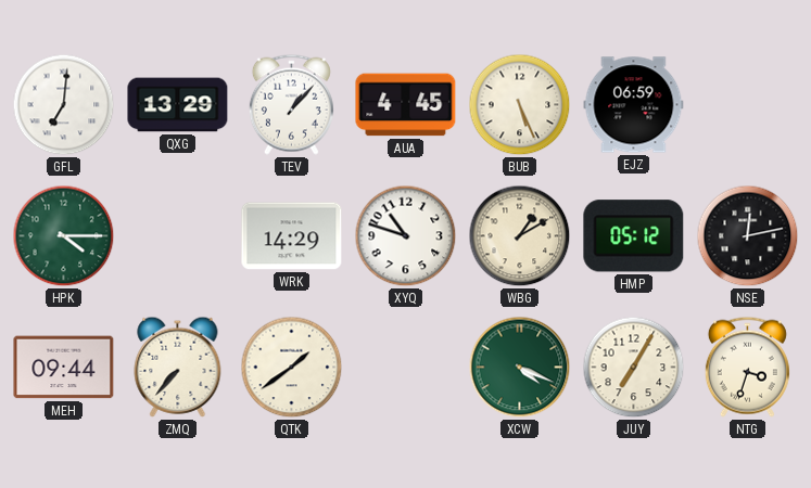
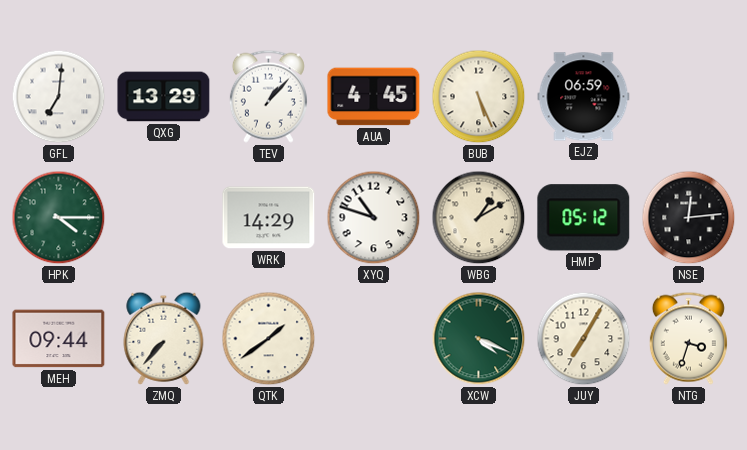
NSE: 12:13 -> 12:14
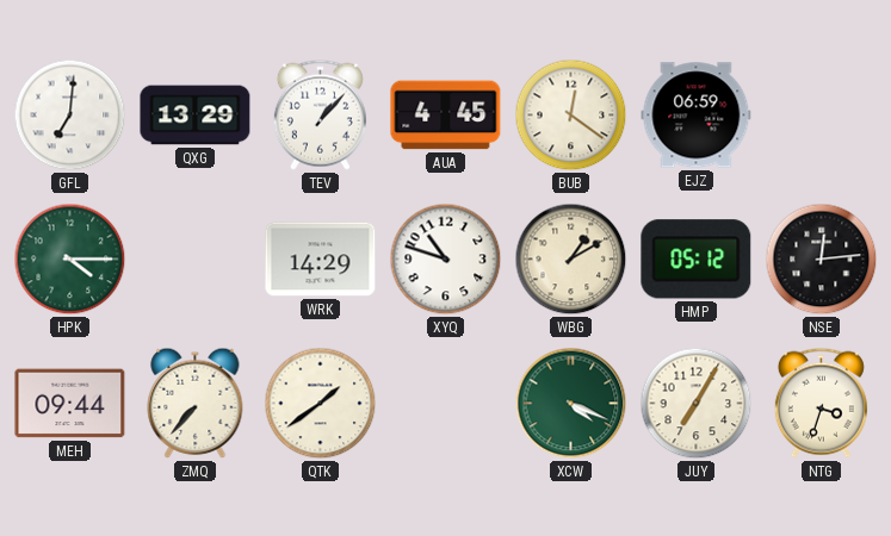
BUB: 5:26 -> 12:21
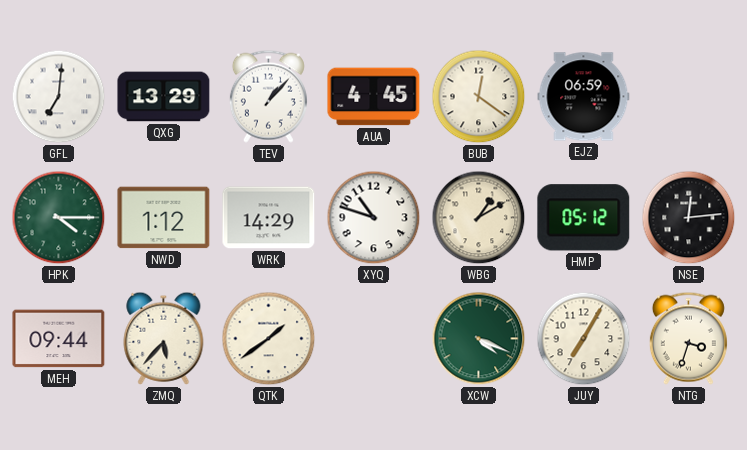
NWD: none -> 1:12
ZMQ: 7:37 -> 5:37
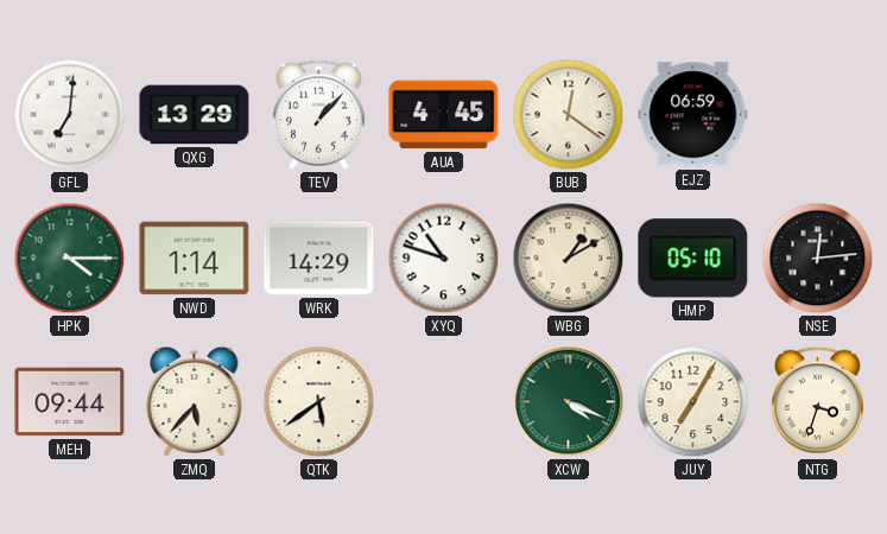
NWD: 1:12 -> 1:14
HMP: 05:12 -> 05:10
QTK: 1:39 -> 5:39
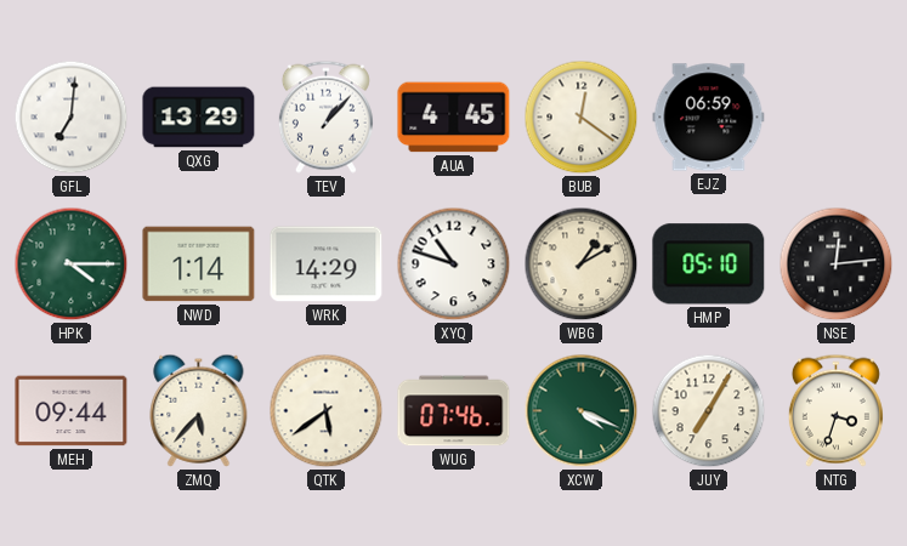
WUG: none -> 07:46
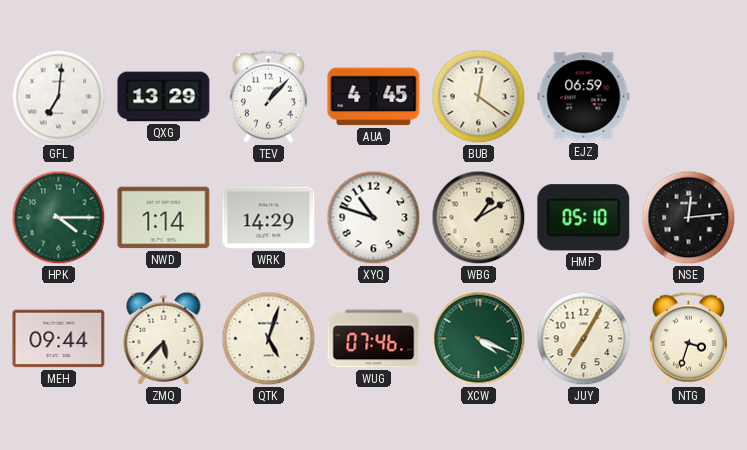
QTK: 5:39 -> 5:03
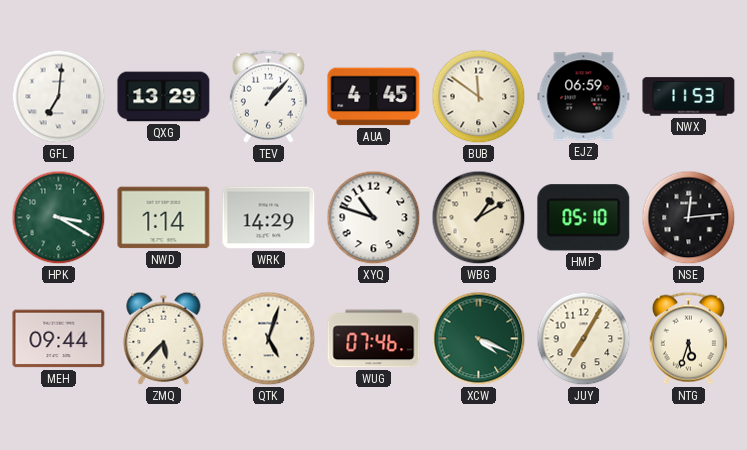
BUB: 12:21 -> 11:51
NWX: none -> 11:53
HPK: 4:15 -> 3:20
NTG: 3:33 -> 5:33
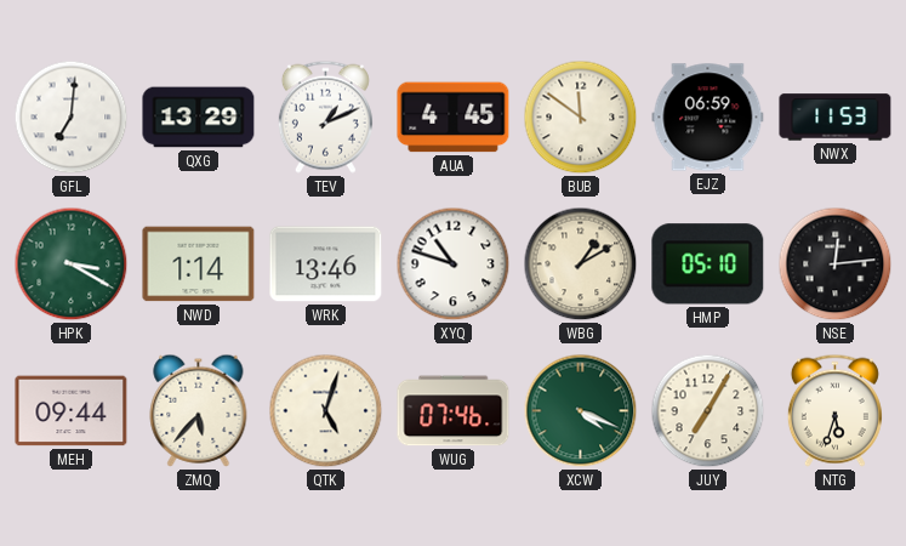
TEV: 1:07 -> 1:11
WRK: 14:29 -> 13:46
